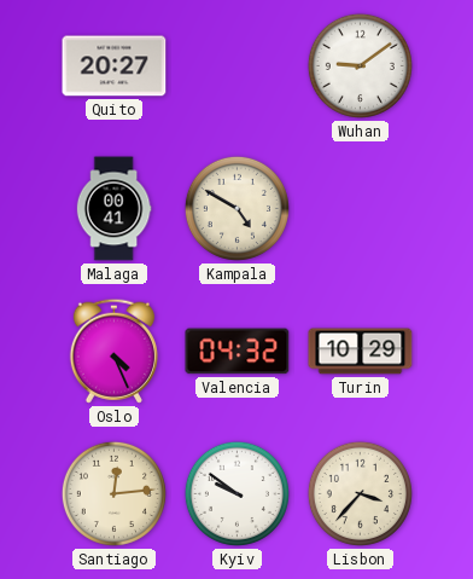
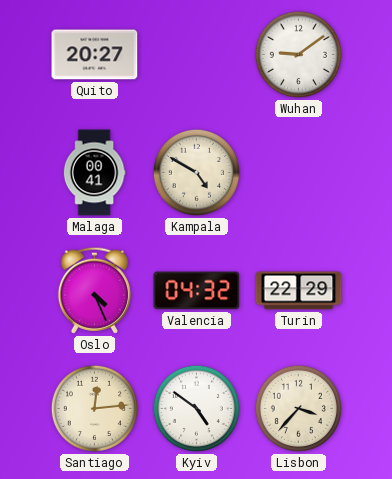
Turin: 10:29 -> 22:29
Kyiv: 9:51 -> 4:51
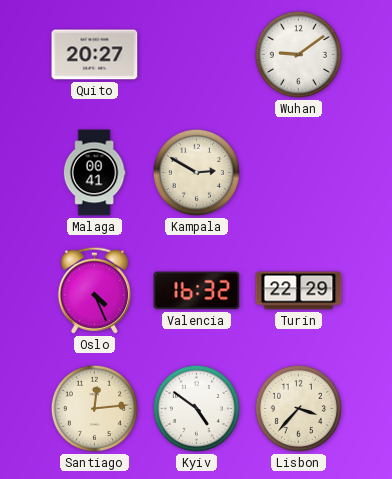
Kampala: 4:50 -> 2:50
Valencia: 04:32 -> 16:32
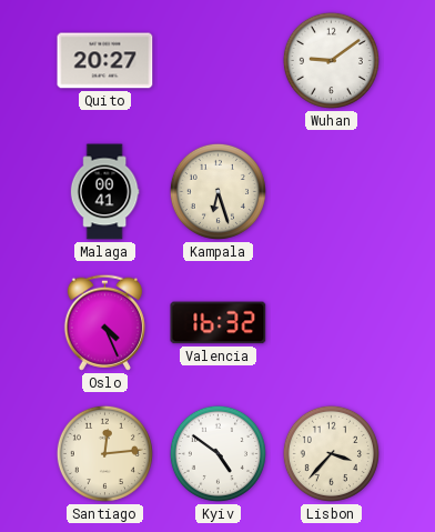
Kampala: 2:50 -> 6:27
Turin: 22:29 -> none
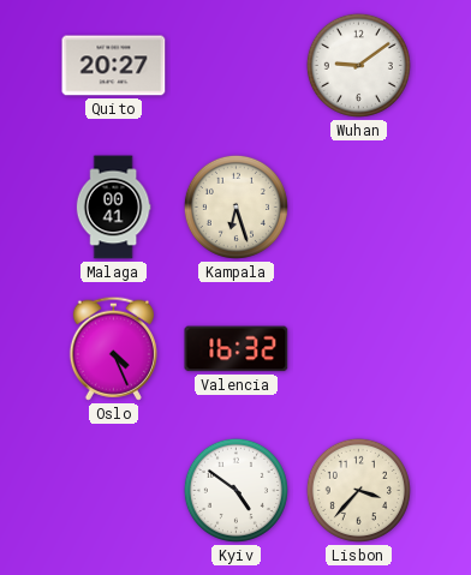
Santiago: 12:14 -> none
